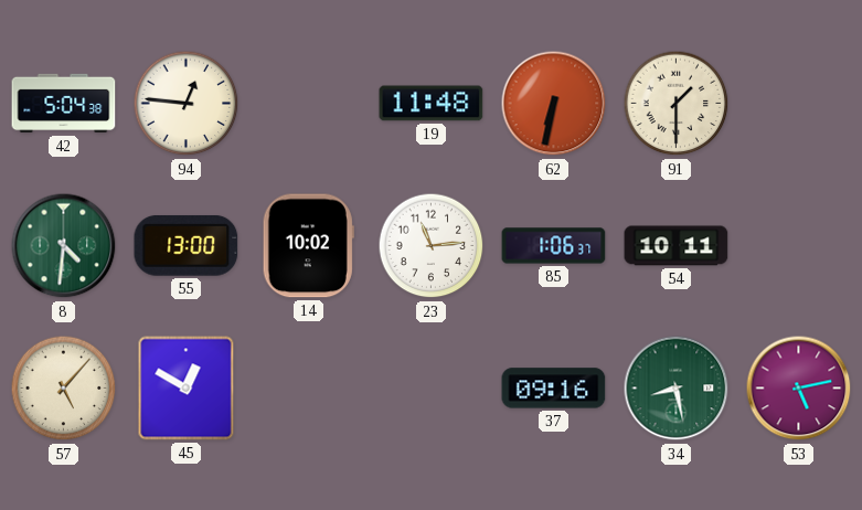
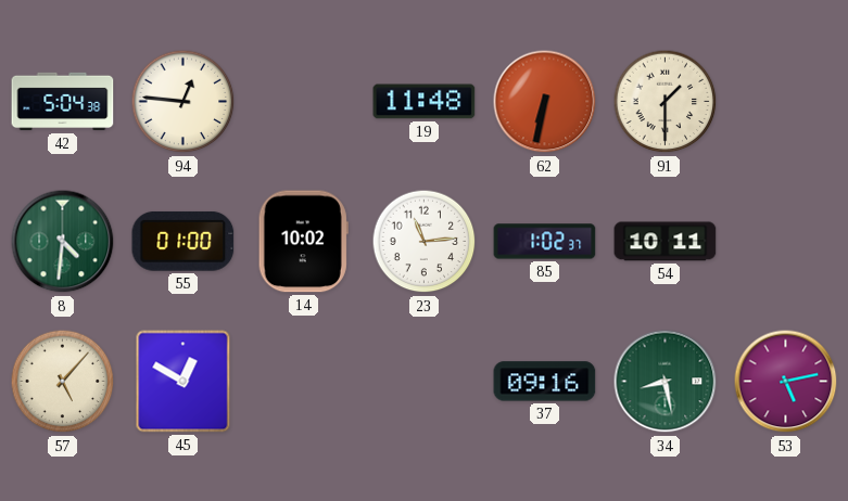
55: 13:00 -> 01:00
85: 1:06 -> 1:02
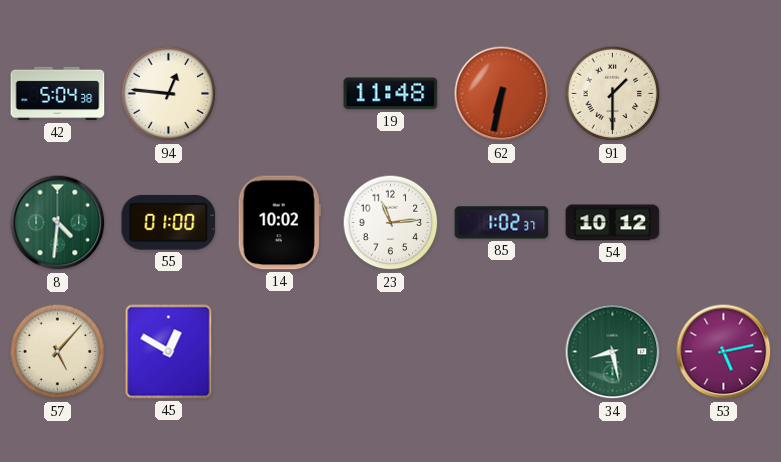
54: 10:11 -> 10:12
37: 09:16 -> none
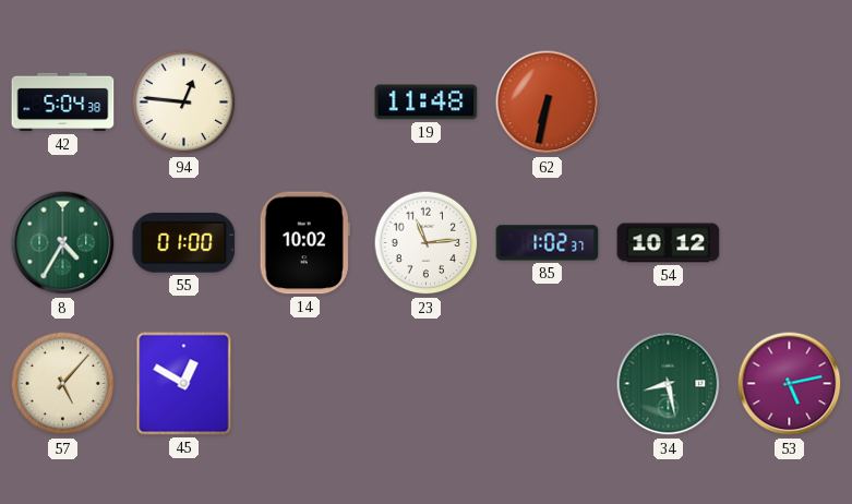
91: 1:30 -> none
8: 4:31 -> 4:35
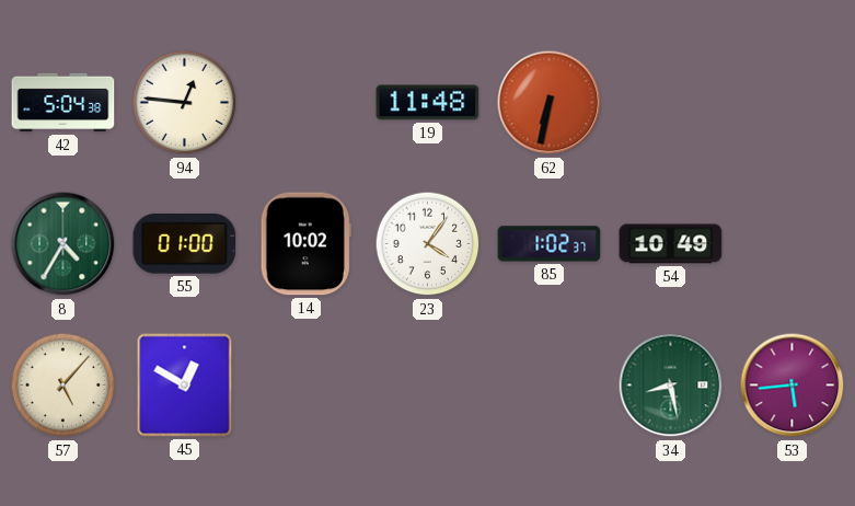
23: 11:14 -> 4:06
54: 10:12 -> 10:49
53: 5:13 -> 5:44
